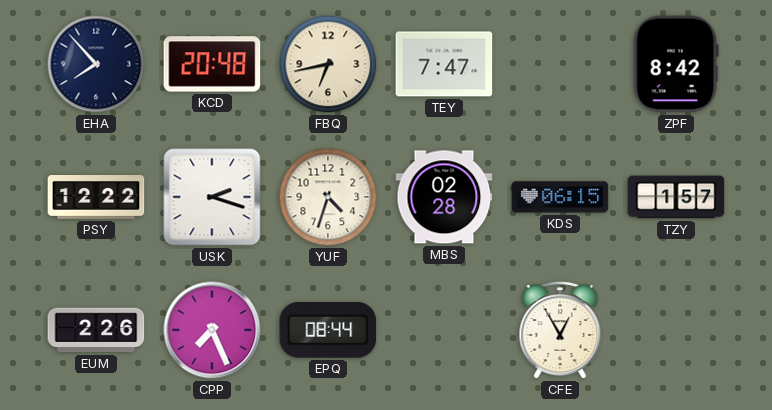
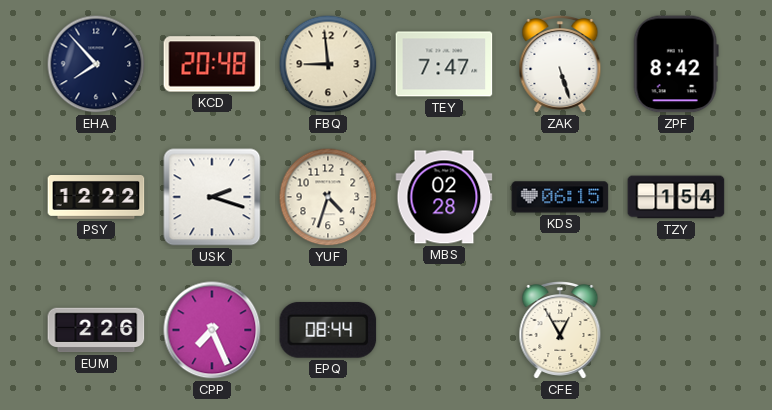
FBQ: 6:43 -> 8:59
ZAK: none -> 5:27
TZY: 1:57 -> 1:54
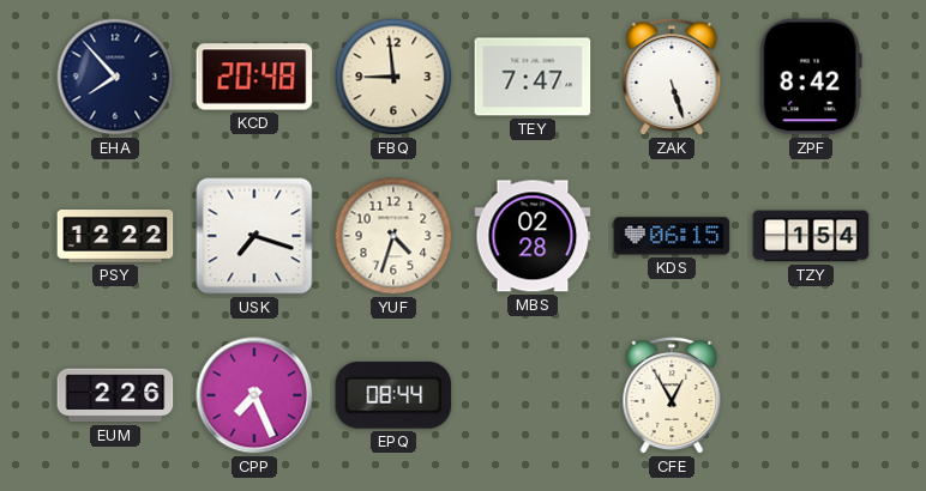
USK: 2:18 -> 7:18
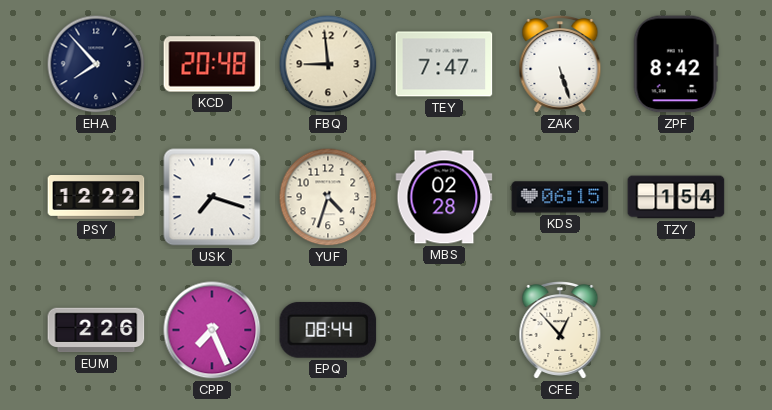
CFE: 12:55 -> 12:53
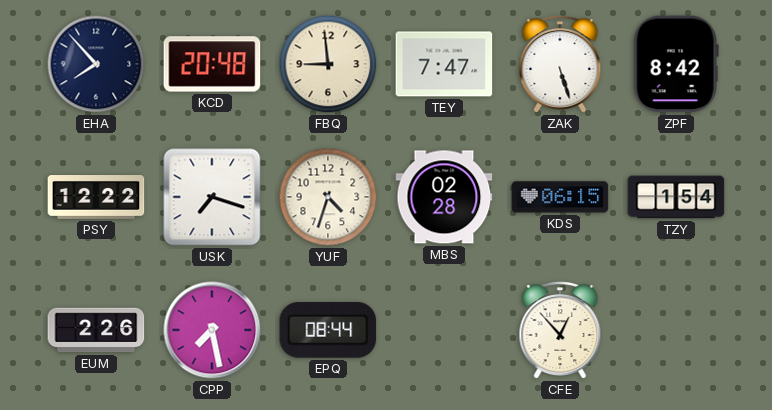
CPP: 7:26 -> 7:28
